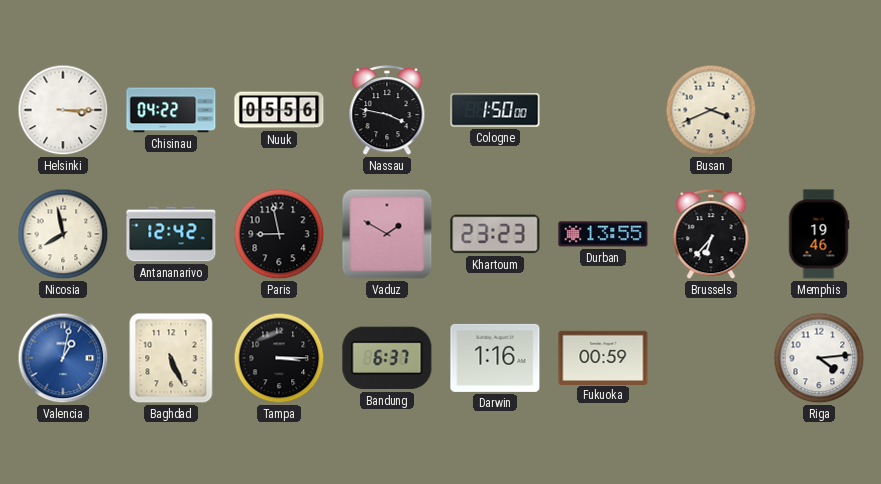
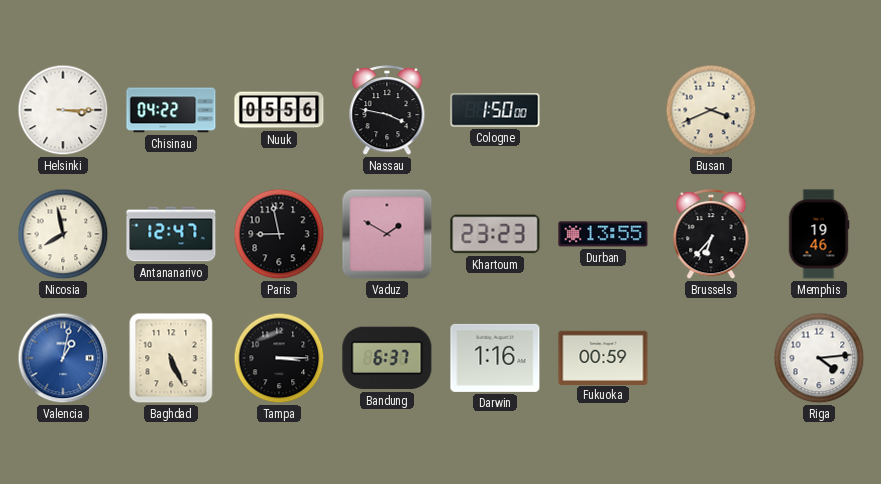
Antananarivo: 12:42 -> 12:47
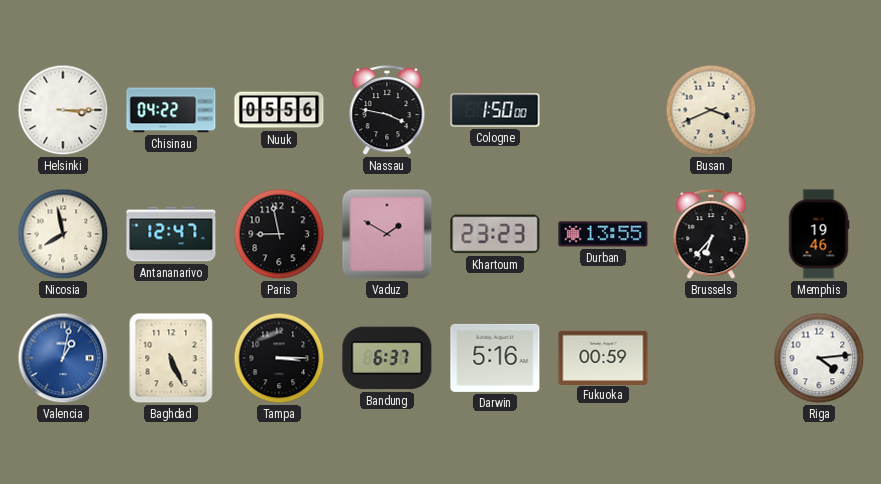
Darwin: 1:16 -> 5:16
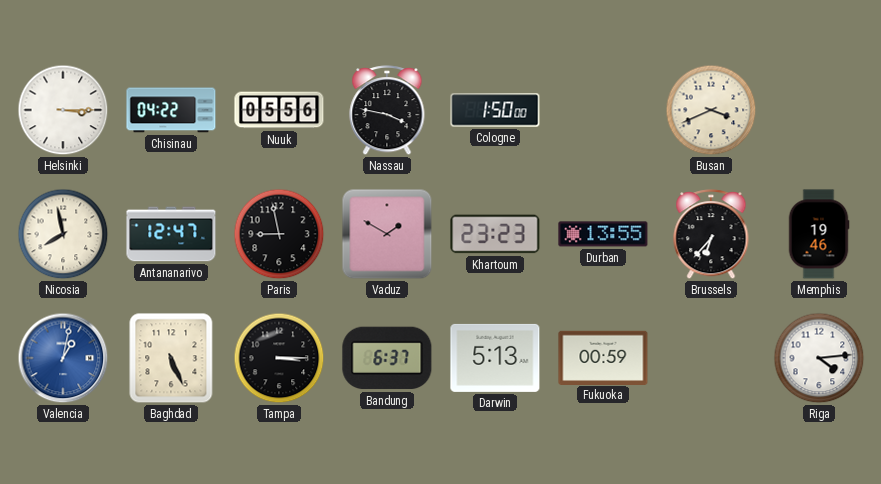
Darwin: 5:16 -> 5:13
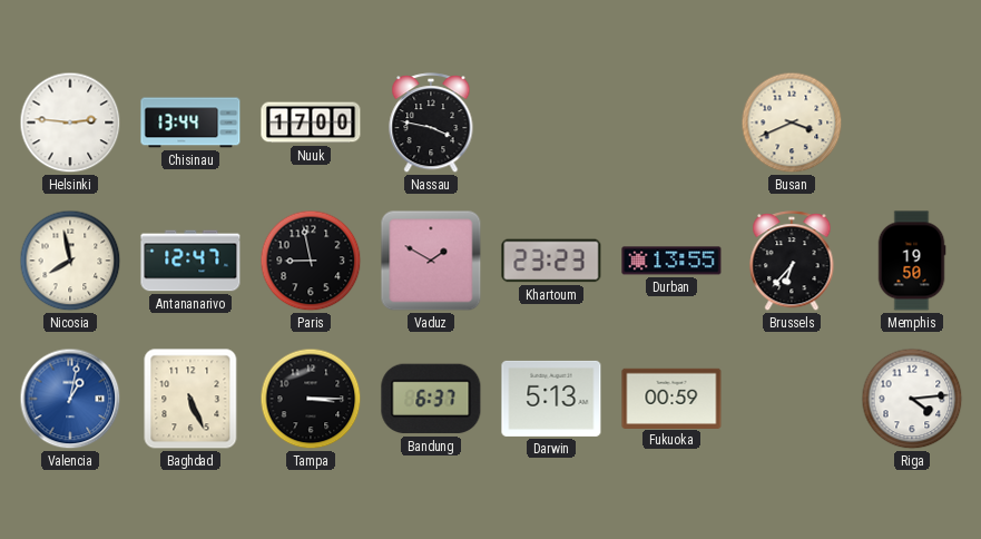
Helsinki: 3:15 -> 2:46
Chisinau: 04:22 -> 13:44
Nuuk: 05:56 -> 17:00
Cologne: 1:50 -> none
Memphis: 19:46 -> 19:50
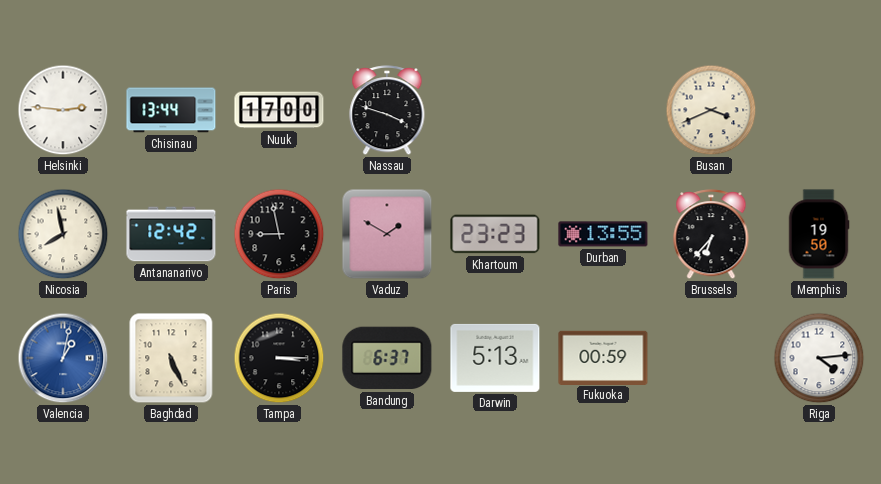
Nassau: 3:47 -> 3:48
Antananarivo: 12:47 -> 12:42
